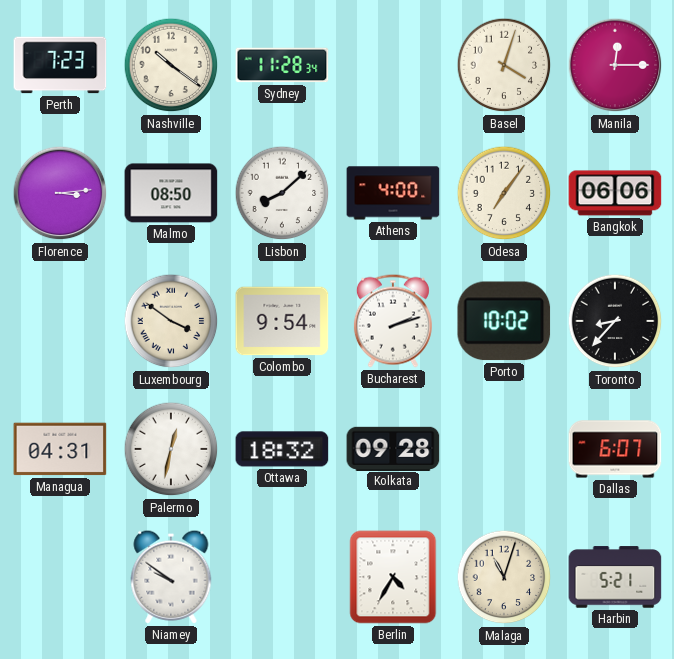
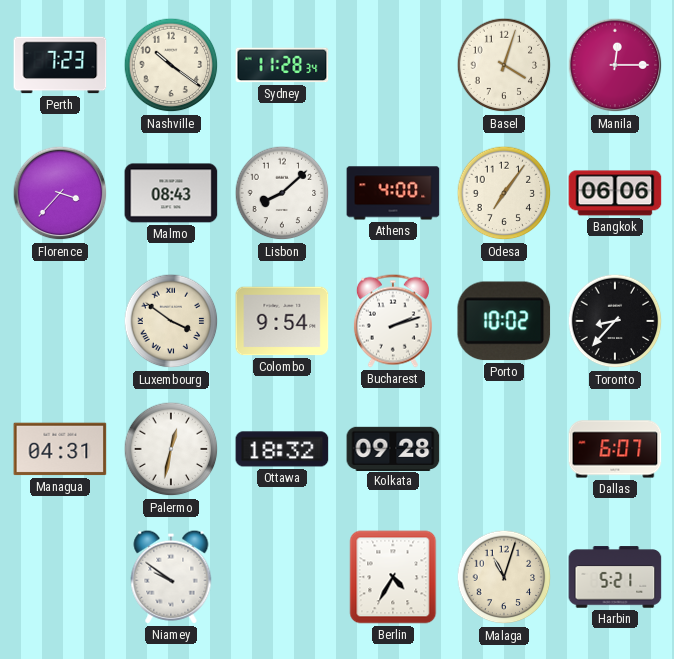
Florence: 3:14 -> 3:37
Malmo: 08:50 -> 08:43
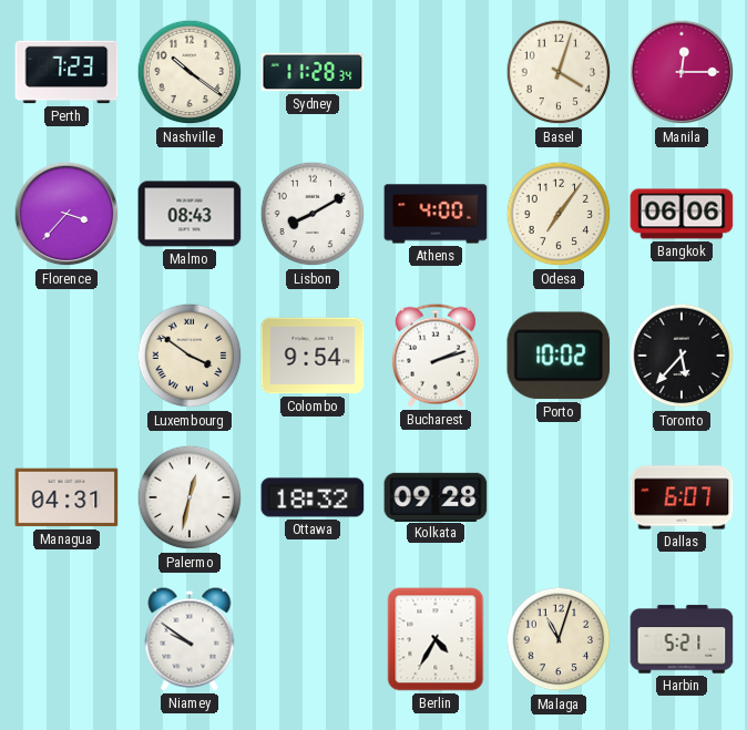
Lisbon: 8:08 -> 8:10
Toronto: 8:37 -> 5:37
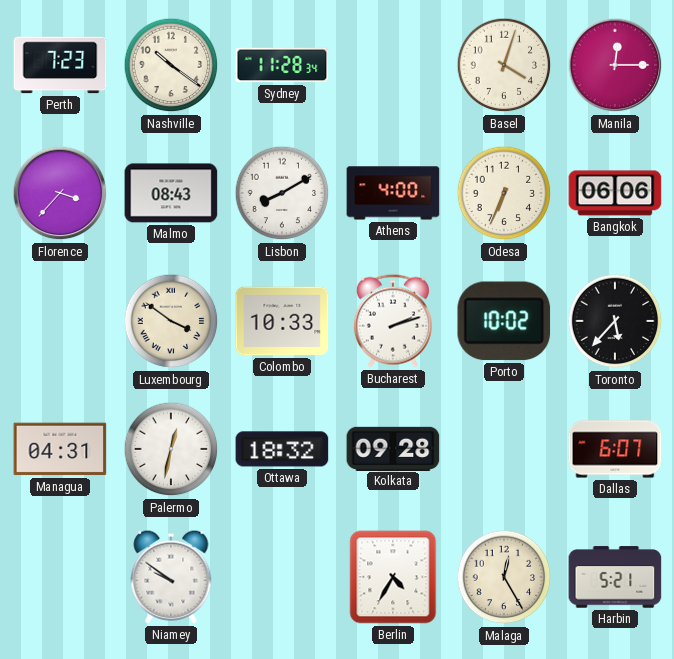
Odesa: 7:06 -> 6:34
Colombo: 9:54 -> 10:33
Malaga: 11:03 -> 12:25
